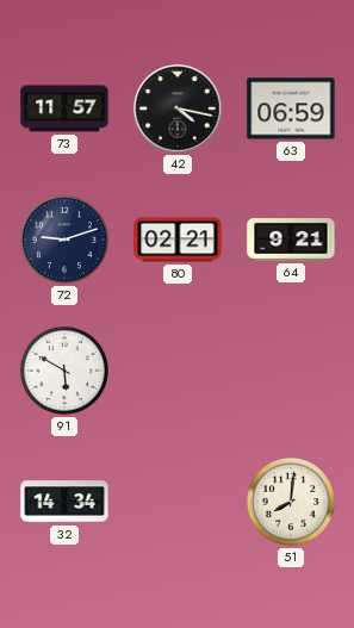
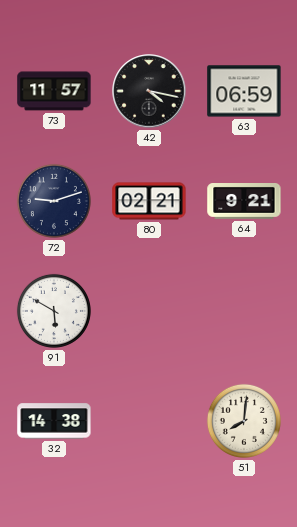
32: 14:34 -> 14:38
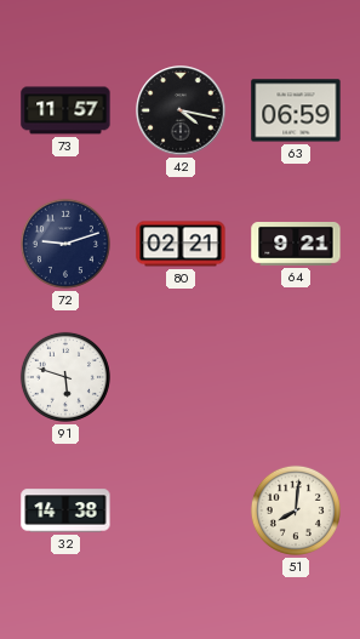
91: 5:50 -> 5:48
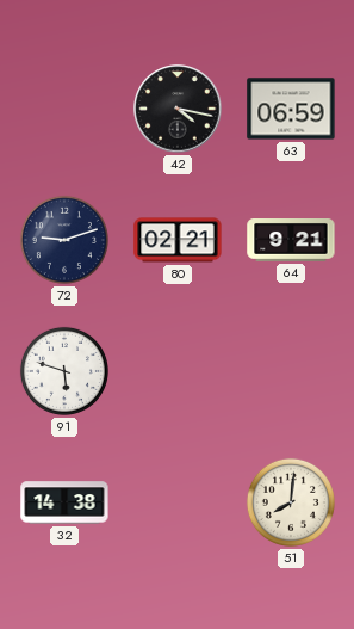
73: 11:57 -> none
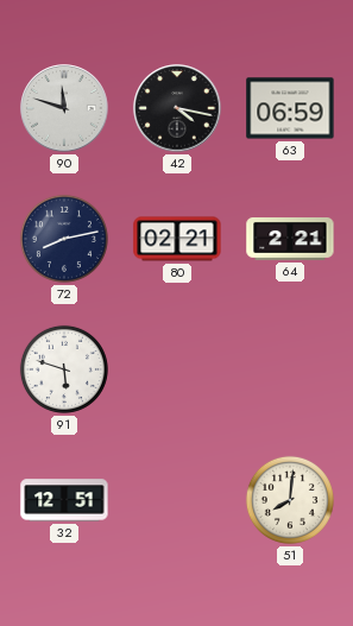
90: none -> 11:48
72: 9:12 -> 8:13
64: 9:21 -> 2:21
32: 14:38 -> 12:51
